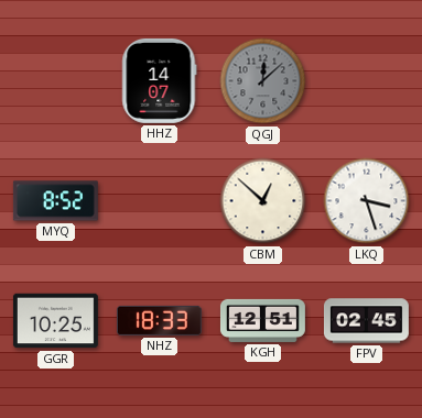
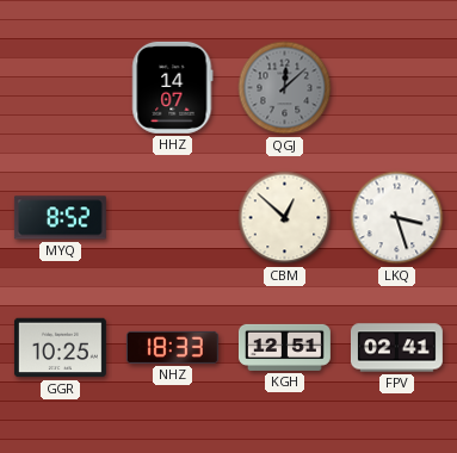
FPV: 02:45 -> 02:41
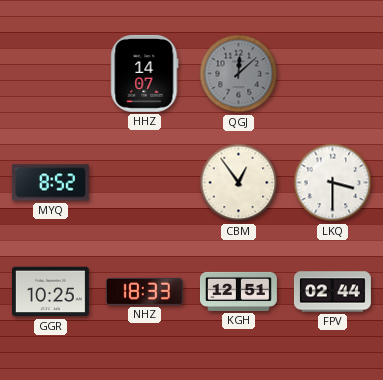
CBM: 12:52 -> 12:54
LKQ: 3:27 -> 3:30
FPV: 02:41 -> 02:44
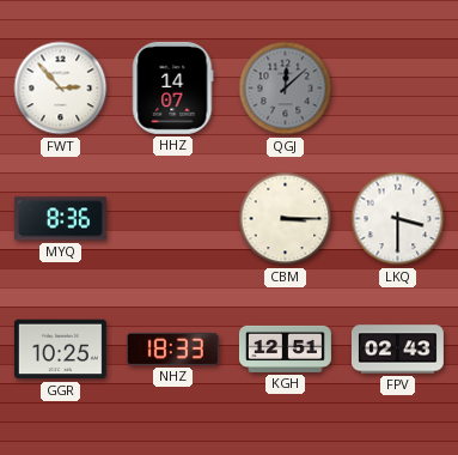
FWT: none -> 2:53
MYQ: 8:52 -> 8:36
CBM: 12:54 -> 3:15
FPV: 02:44 -> 02:43
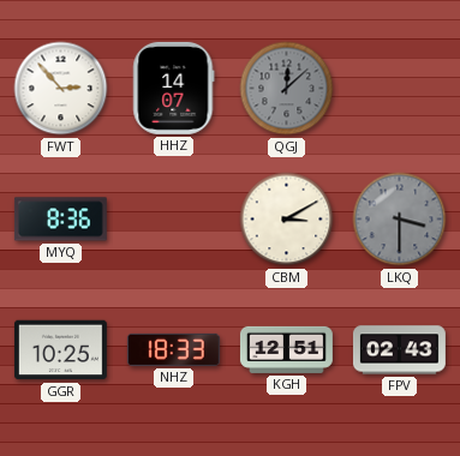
CBM: 3:15 -> 3:10
LKQ dial: white -> grey
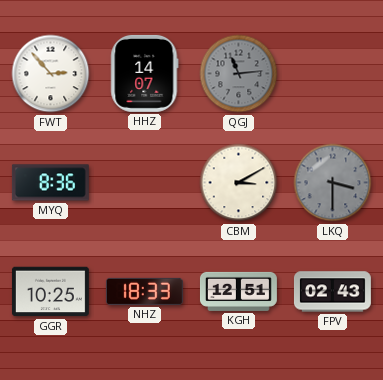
QGJ: 12:08 -> 11:14
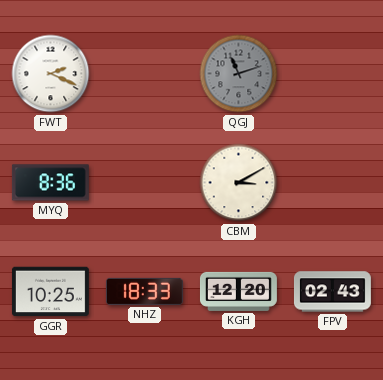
FWT: 2:53 -> 2:19
HHZ: 14:07 -> none
QGJ: 11:14 -> 11:12
LKQ: 3:30 -> none
KGH: 12:51 -> 12:20
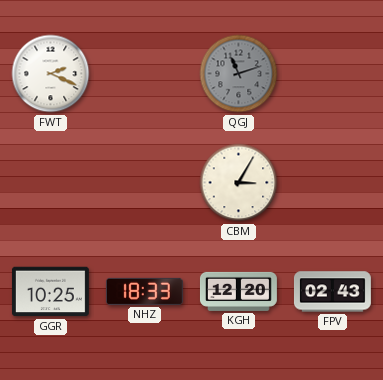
MYQ: 8:36 -> none
CBM: 3:10 -> 3:05
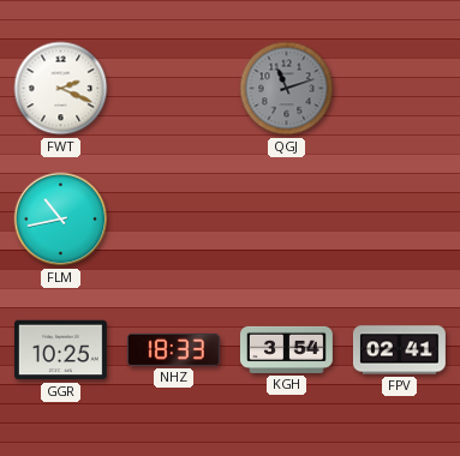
FLM: none -> 10:43
CBM: 3:05 -> none
KGH: 12:20 -> 3:54
FPV: 02:43 -> 02:41
